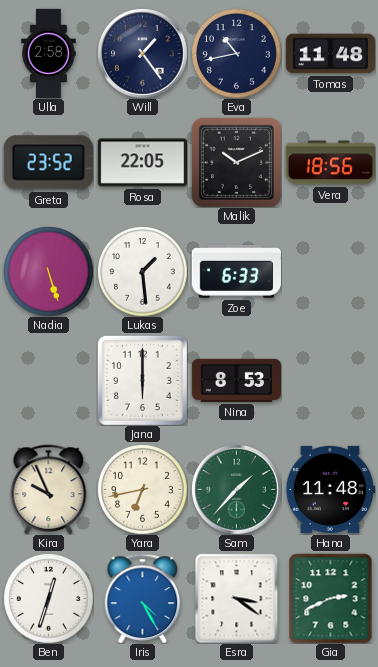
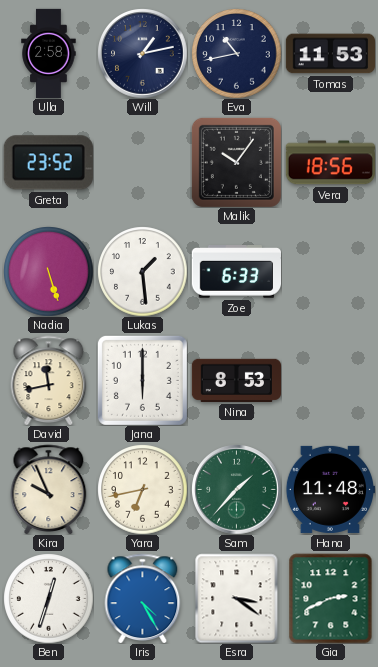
Will: 1:24 -> 1:13
Tomas: 11:48 -> 11:53
Rosa: 22:05 -> none
Malik: 10:11 -> 10:06
David: none -> 11:43
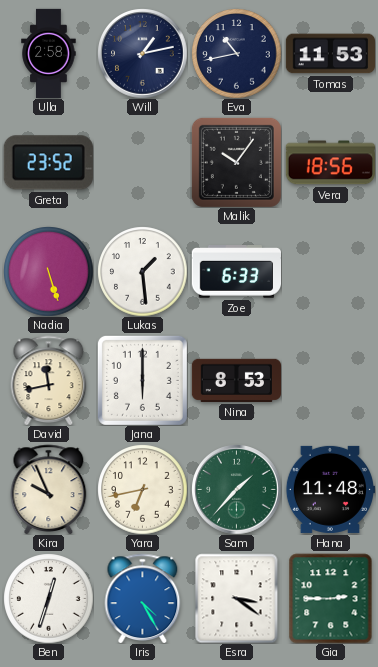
Gia: 2:41 -> 2:45
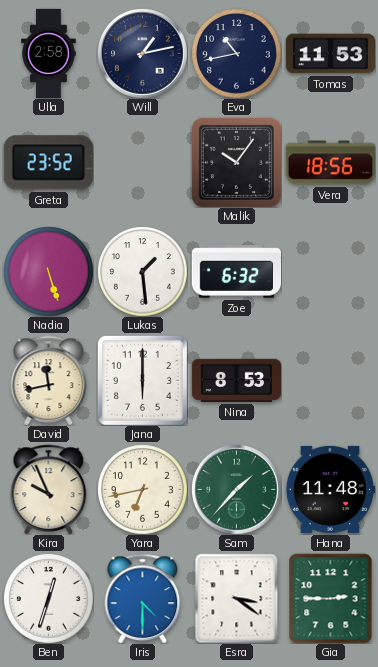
Zoe: 6:33 -> 6:32
Iris: 4:25 -> 4:30
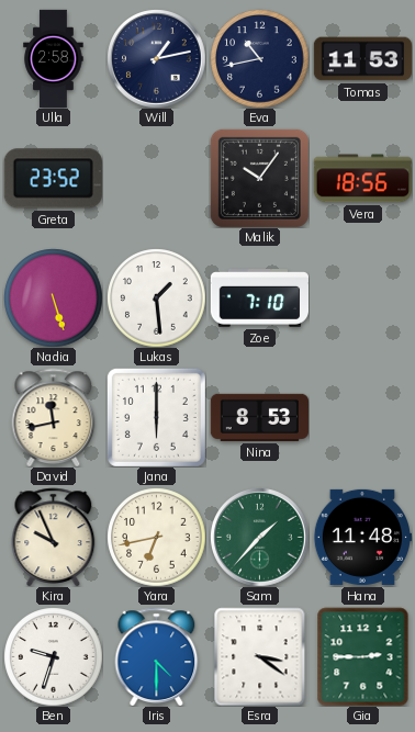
Zoe: 6:32 -> 7:10
Ben: 12:33 -> 9:33
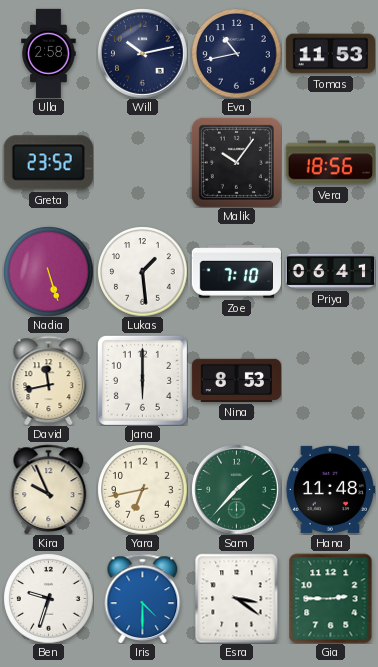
Will: 1:13 -> 10:13
Priya: none -> 06:41
